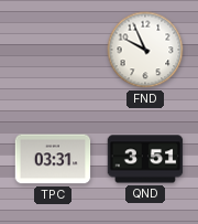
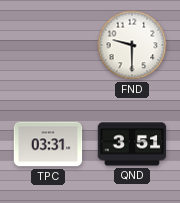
FND: 9:56 -> 9:30
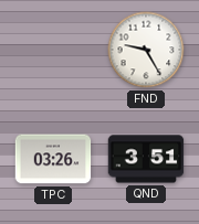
FND: 9:30 -> 9:25
TPC: 03:31 -> 03:26
